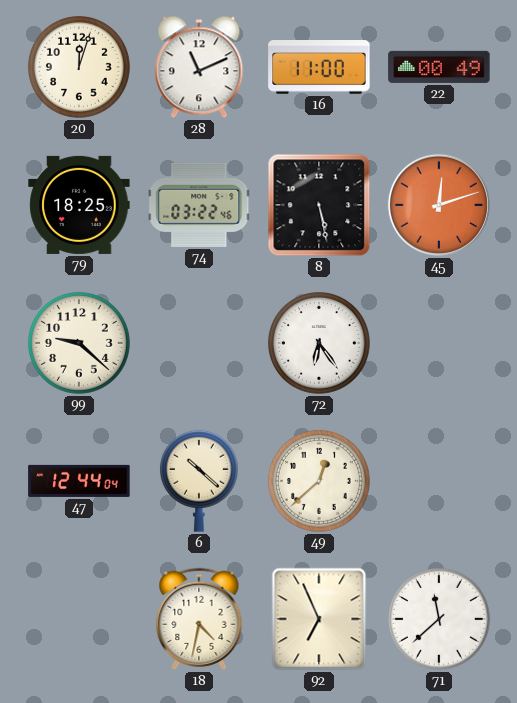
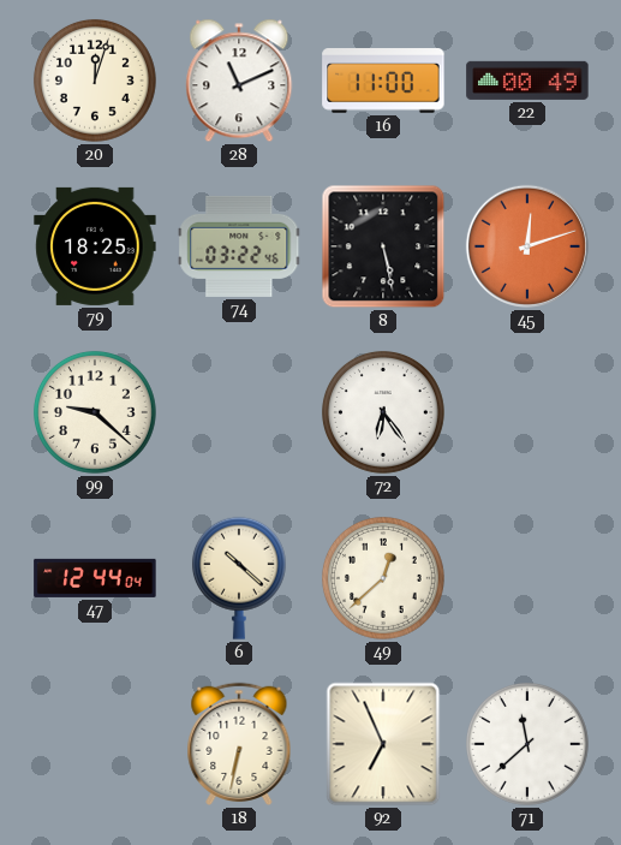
18: 4:32 -> 6:32
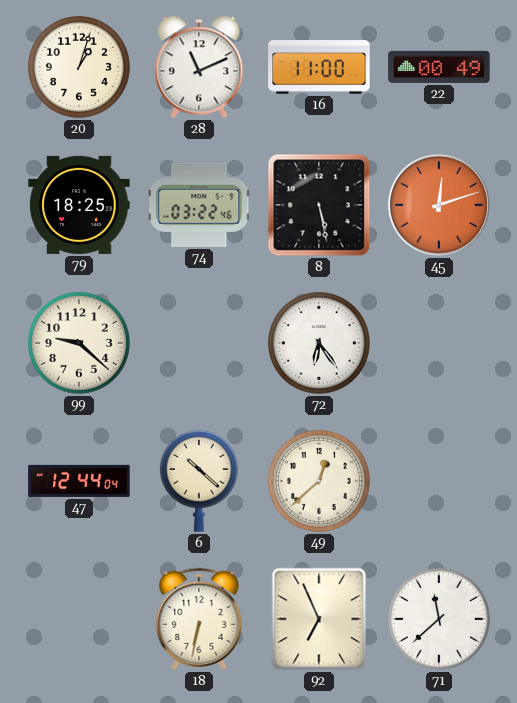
20: 12:03 -> 1:03
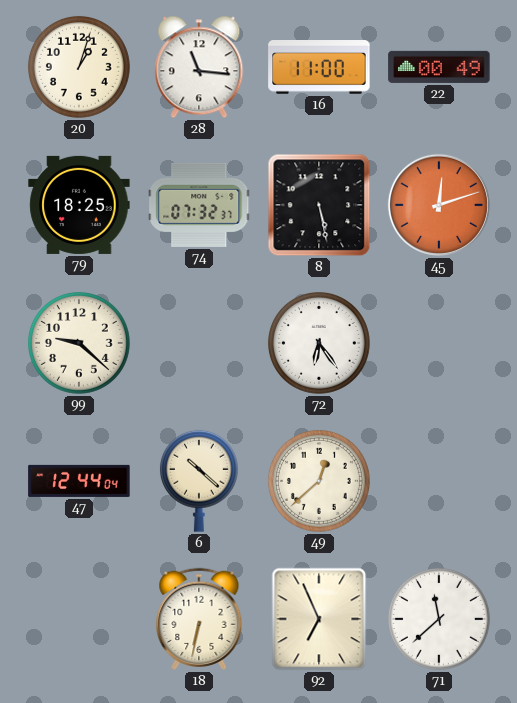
28: 11:11 -> 11:16
74: 03:22 -> 07:32
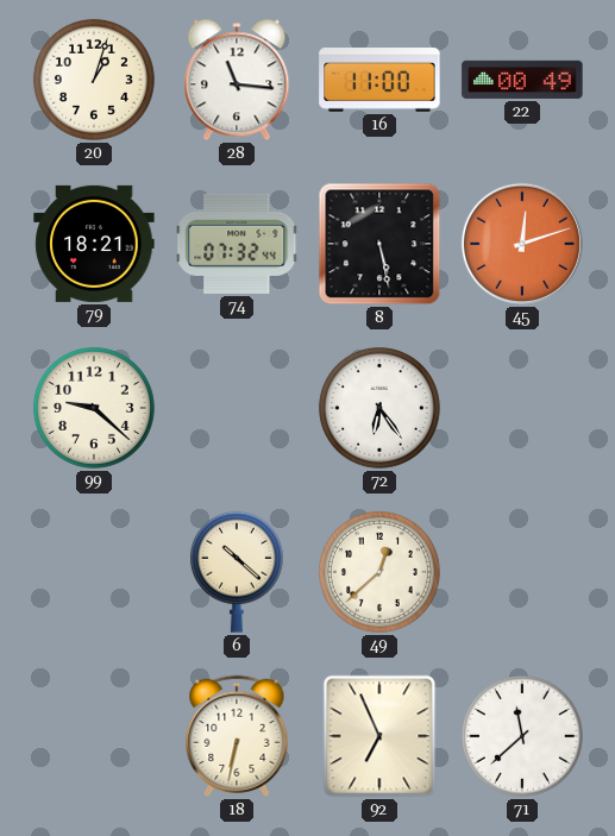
79: 18:25 -> 18:21
74: 07:32:37 -> 07:32:44
47: 12:44 -> none
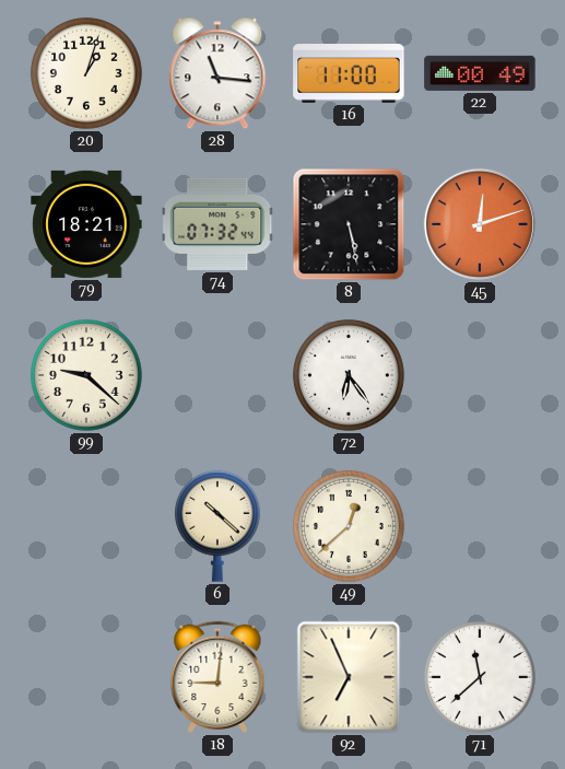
18: 6:32 -> 9:01
